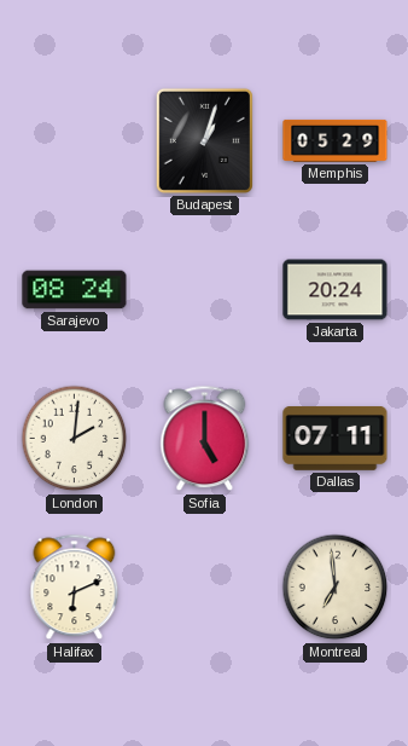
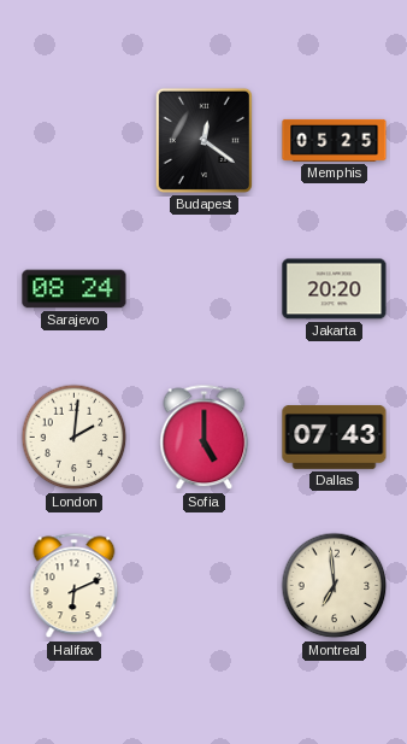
Budapest: 1:03 -> 12:21
Memphis: 05:29 -> 05:25
Jakarta: 20:24 -> 20:20
Dallas: 07:11 -> 07:43
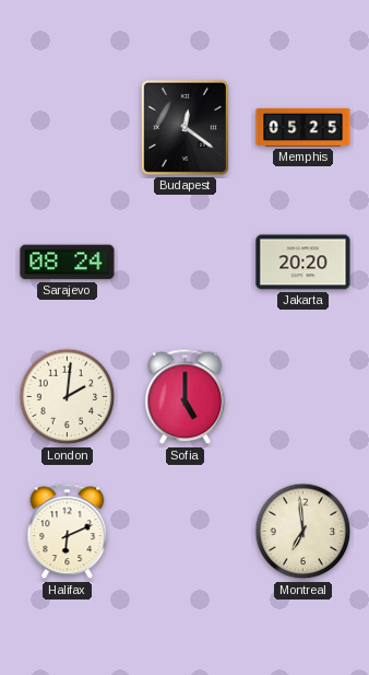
Dallas: 07:43 -> none
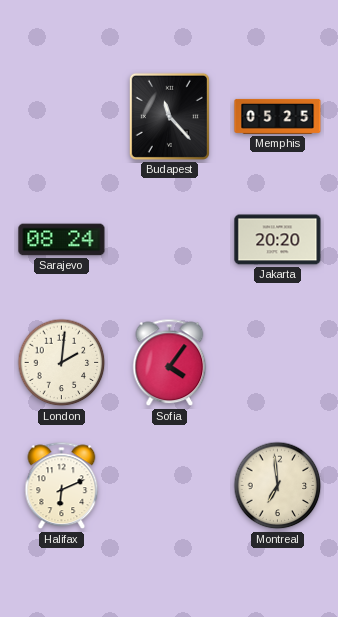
Budapest: 12:21 -> 11:23
Sofia: 5:00 -> 4:06
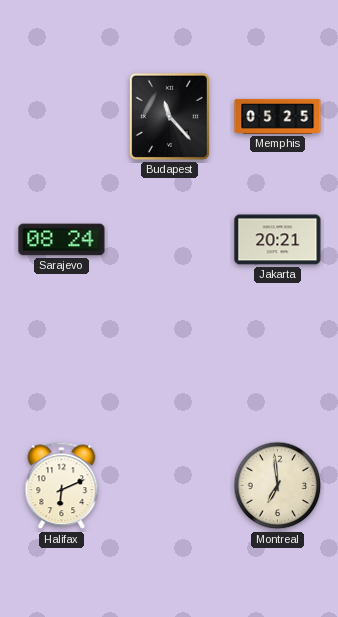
Jakarta: 20:20 -> 20:21
London: 2:01 -> none
Sofia: 4:06 -> none
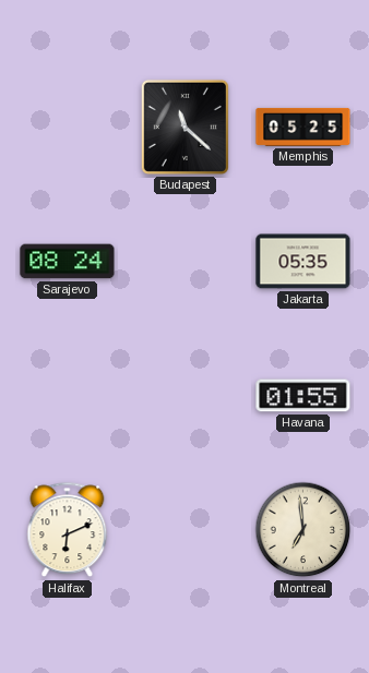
Budapest: 11:23 -> 11:22
Jakarta: 20:21 -> 05:35
Havana: none -> 01:55
